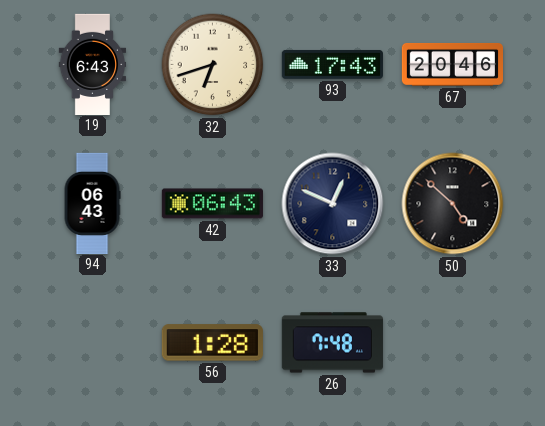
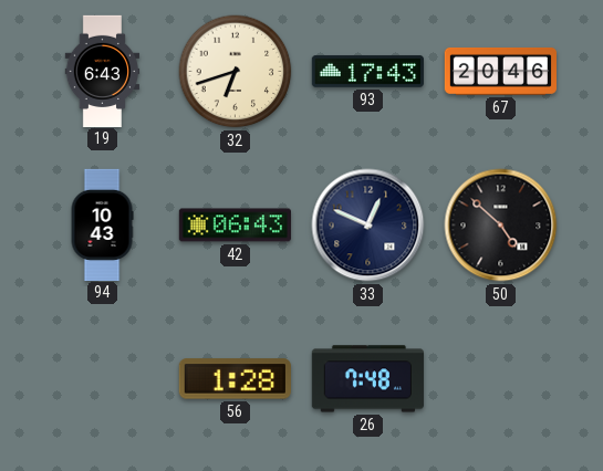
94: 06:43 -> 10:43
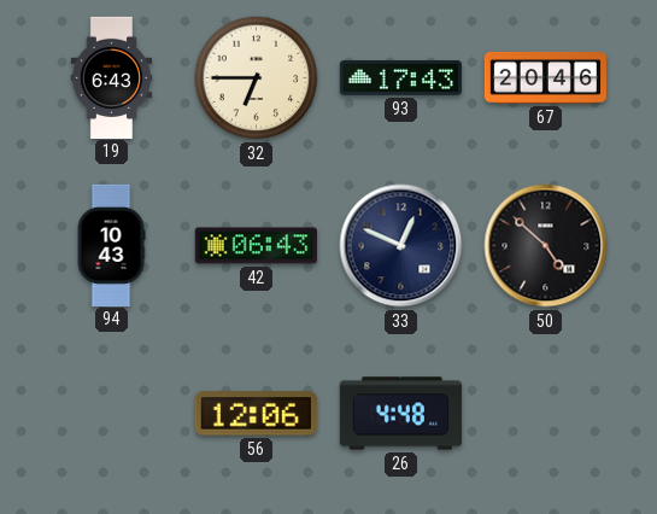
32: 6:42 -> 6:45
56: 1:28 -> 12:06
26: 7:48 -> 4:48
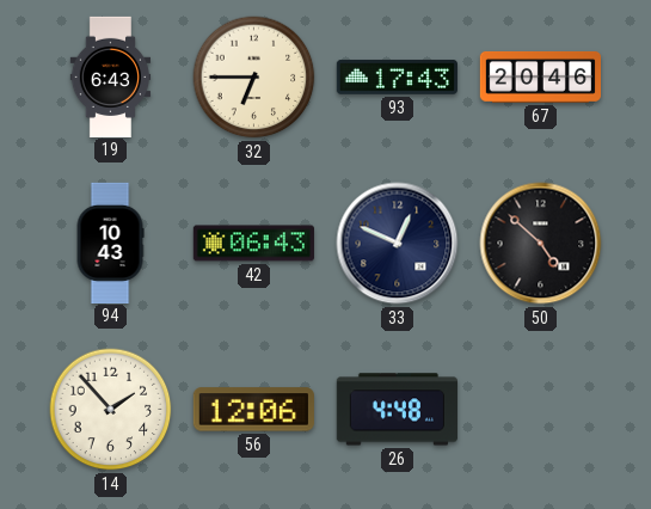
14: none -> 1:53
